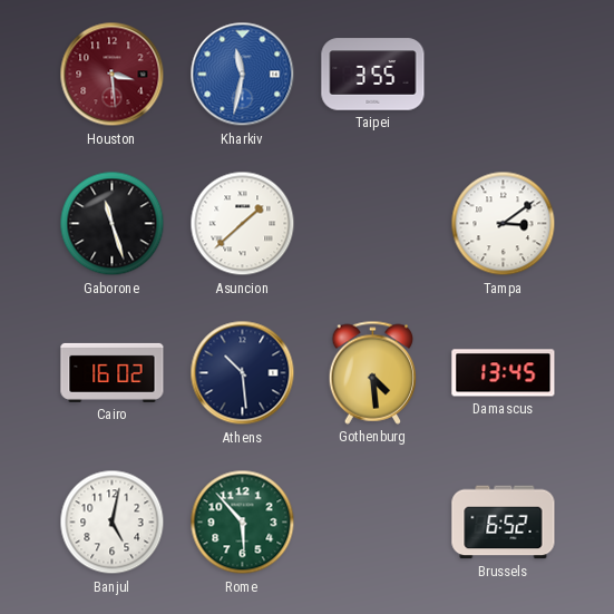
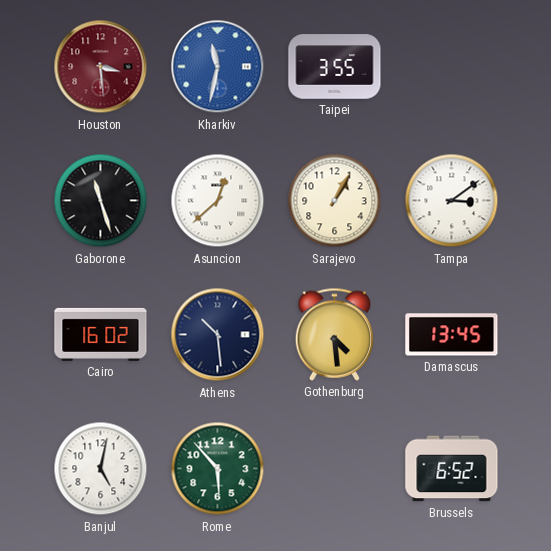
Asuncion: 1:38 -> 12:38
Sarajevo: none -> 1:05
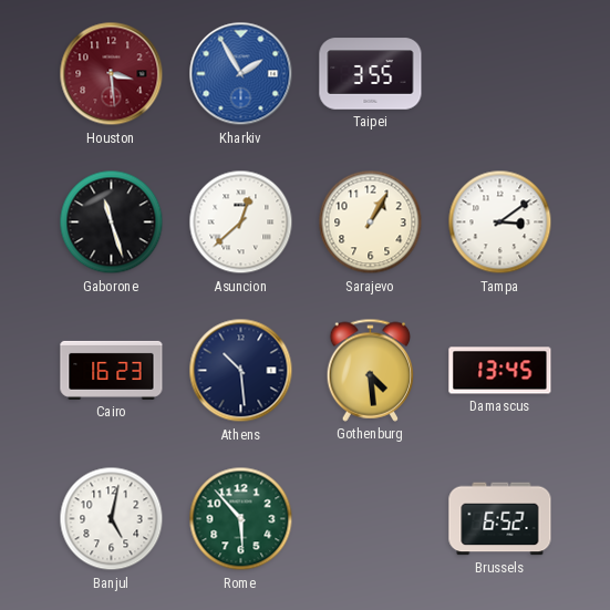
Kharkiv: 11:32 -> 1:55
Cairo: 16:02 -> 16:23
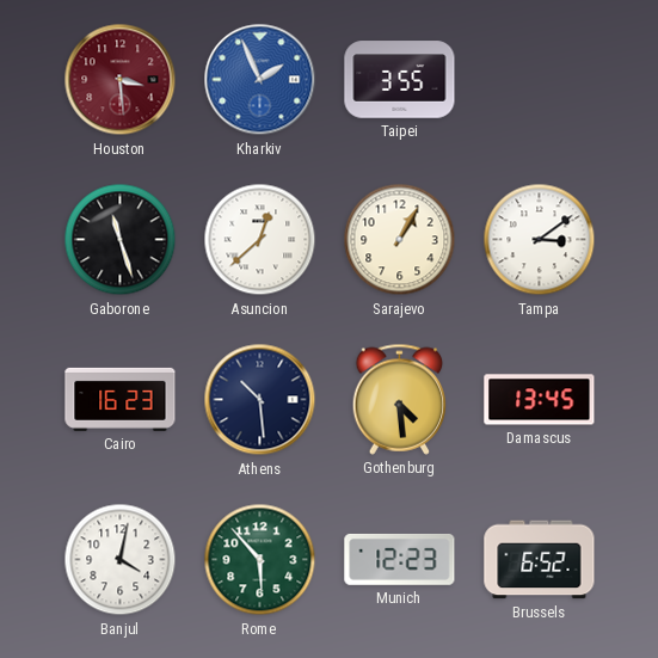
Kharkiv: 1:55 -> 1:56
Banjul: 5:02 -> 4:02
Munich: none -> 12:23
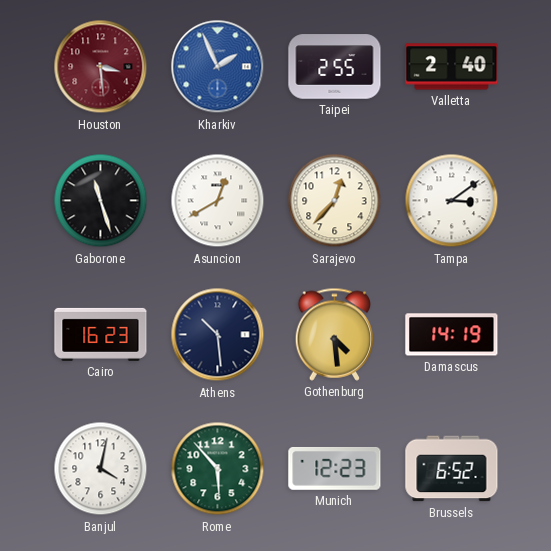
Taipei: 3:55 -> 2:55
Valletta: none -> 2:40
Asuncion: 12:38 -> 12:40
Sarajevo: 1:05 -> 12:37
Damascus: 13:45 -> 14:19
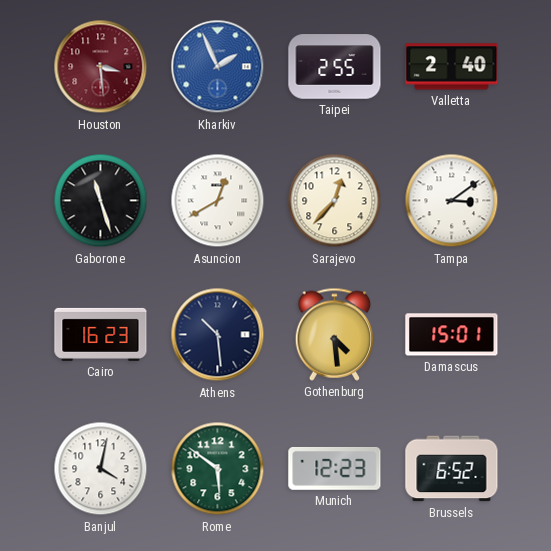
Damascus: 14:19 -> 15:01
Rome: 5:53 -> 5:51
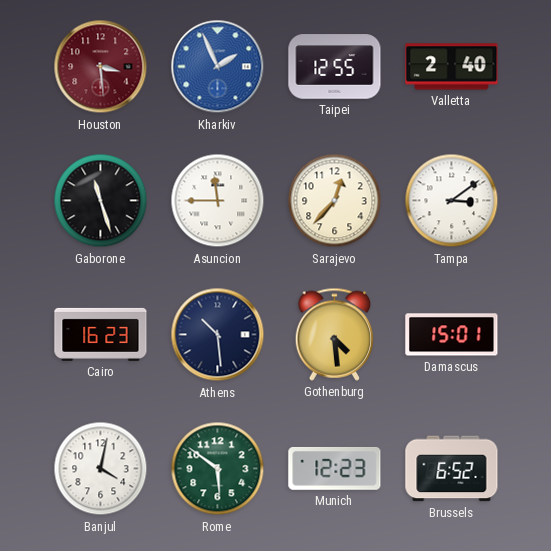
Taipei: 2:55 -> 12:55
Asuncion: 12:40 -> 11:45
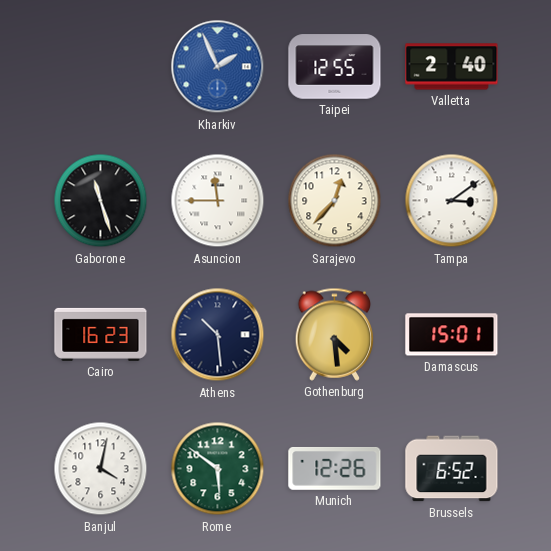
Houston: 3:29 -> none
Munich: 12:23 -> 12:26
